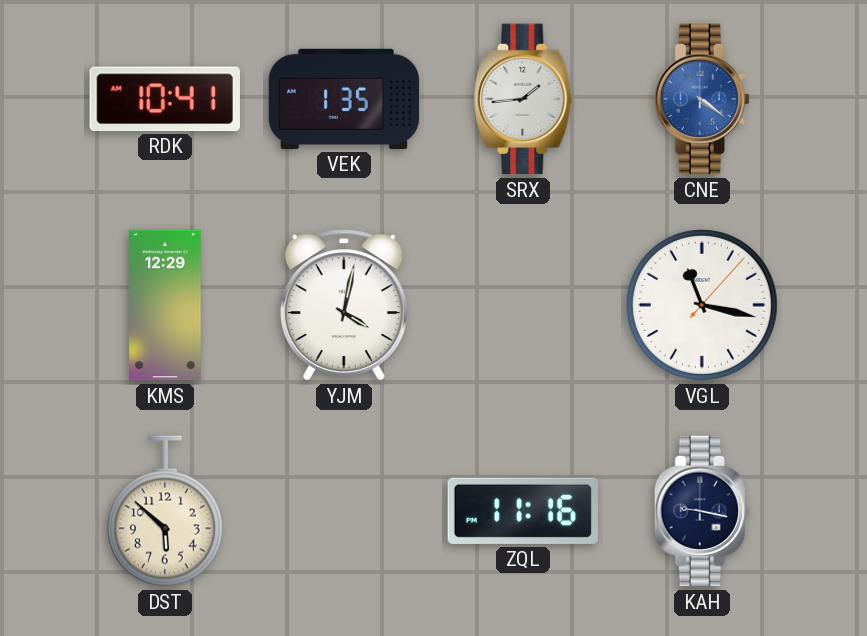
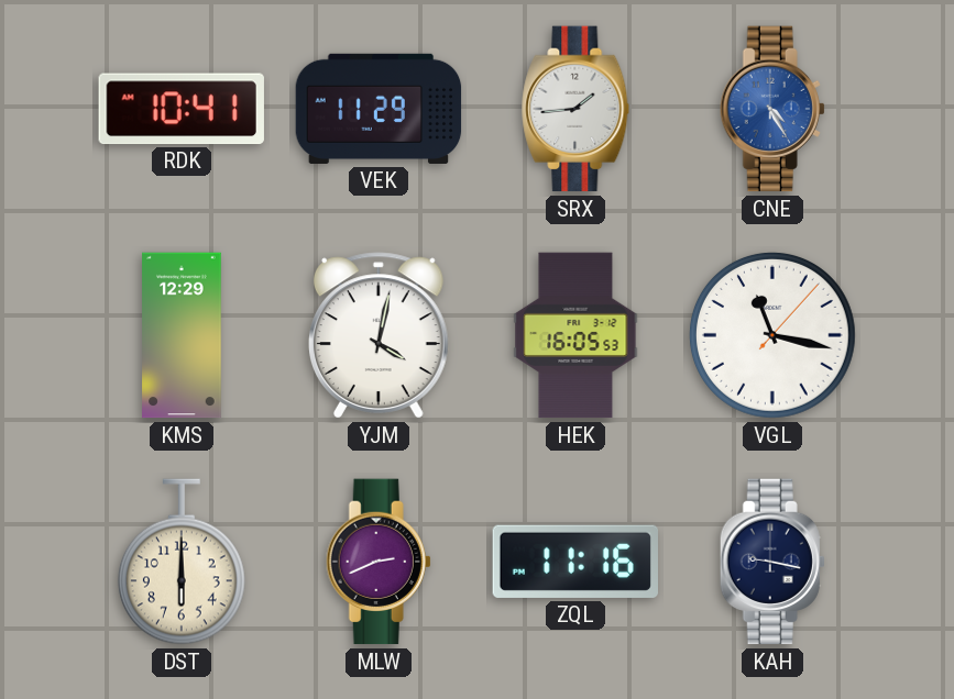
VEK: 1:35 -> 11:29
CNE: 4:21 -> 4:25
HEK: none -> 16:05
DST: 5:52 -> 6:00
MLW: none -> 2:41
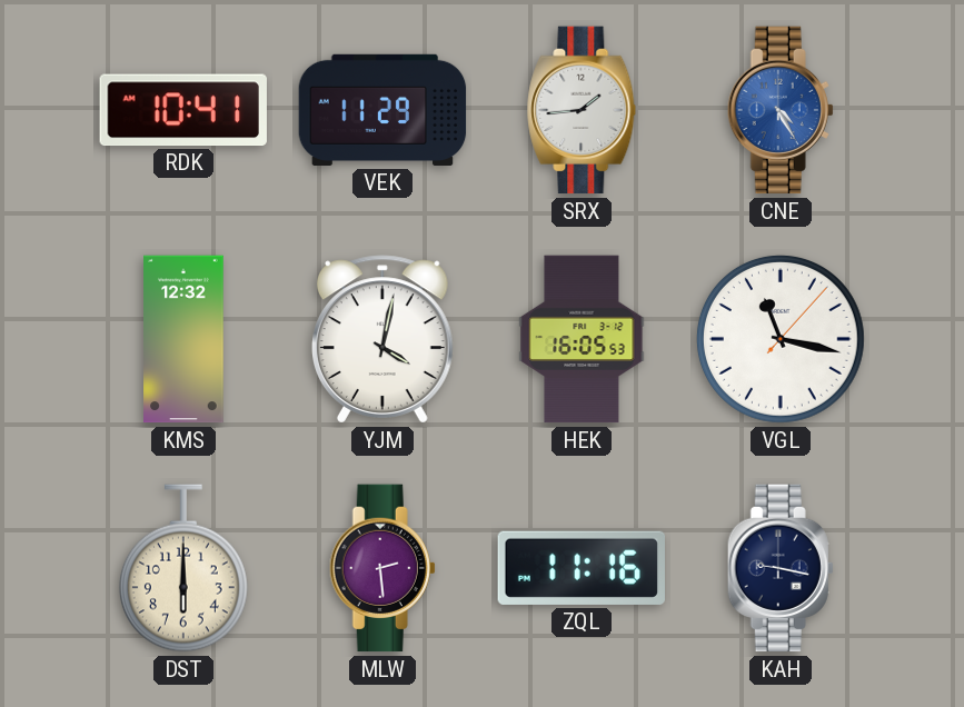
KMS: 12:29 -> 12:32
MLW: 2:41 -> 2:29
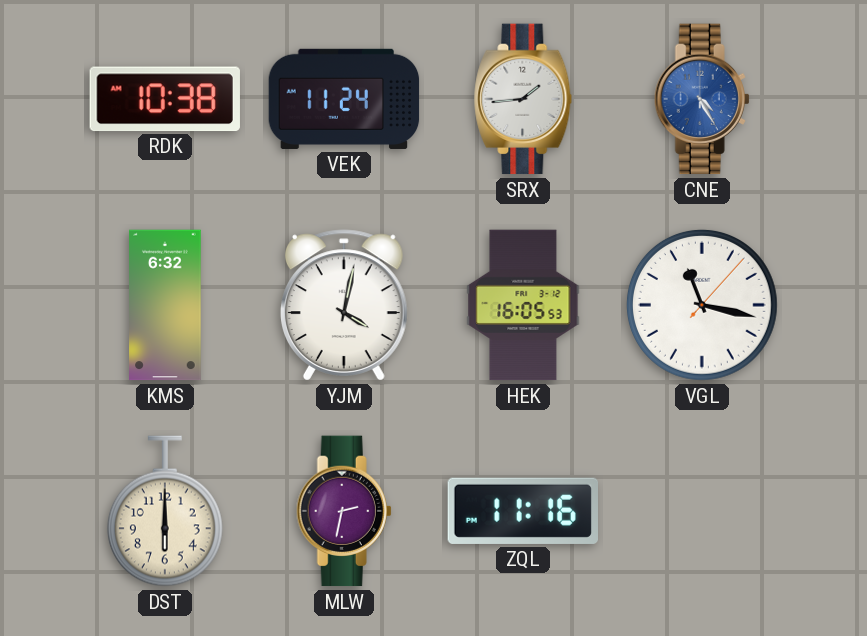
RDK: 10:41 -> 10:38
VEK: 11:29 -> 11:24
KMS: 12:32 -> 6:32
MLW: 2:29 -> 2:32
KAH: 9:17 -> none
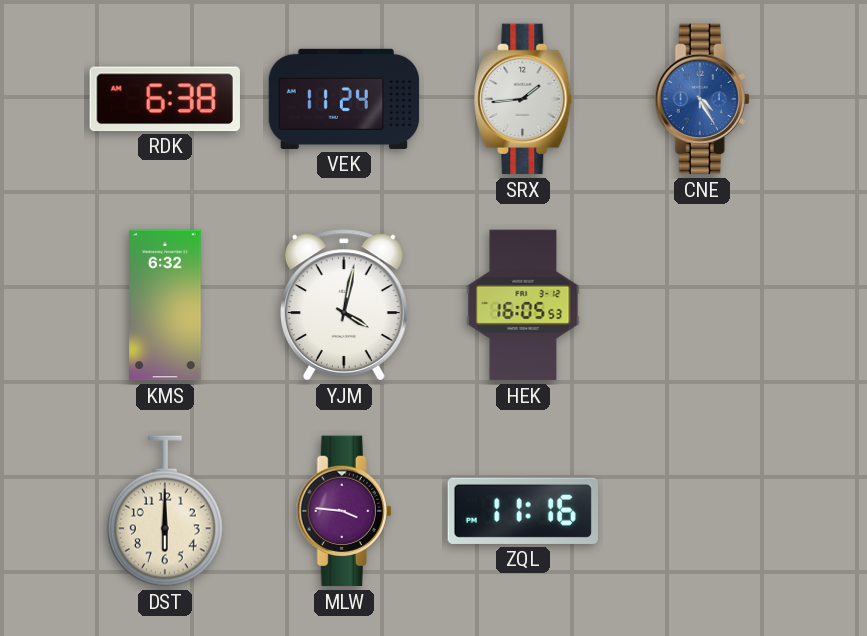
RDK: 10:38 -> 6:38
VGL: 11:17 -> none
MLW: 2:32 -> 3:46
